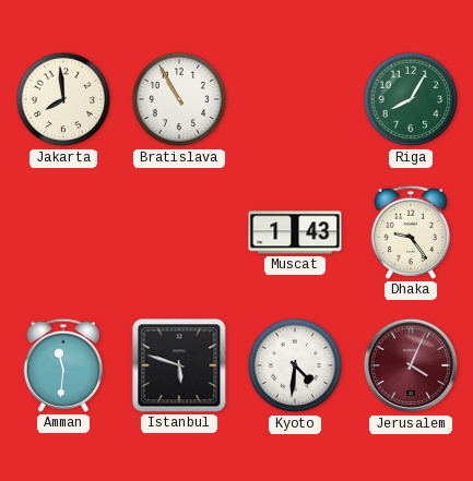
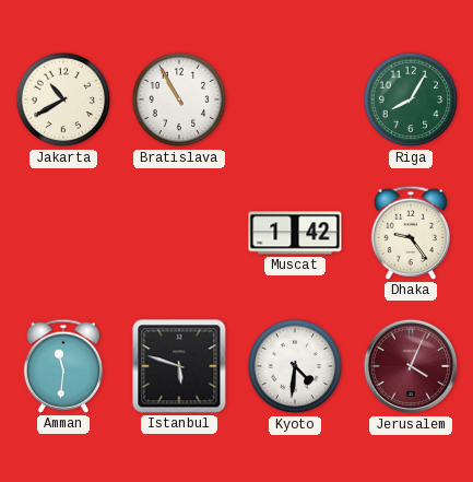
Jakarta: 7:59 -> 10:40
Muscat: 1:43 -> 1:42
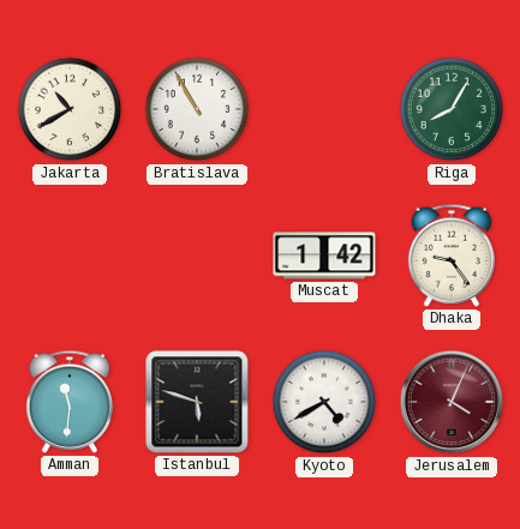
Kyoto: 4:31 -> 4:40
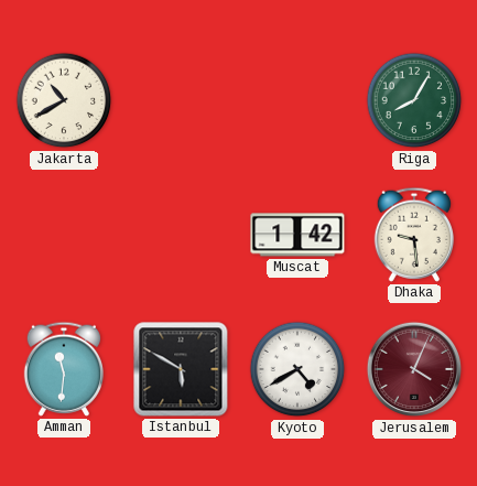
Bratislava: 10:55 -> none
Dhaka: 9:24 -> 9:29
Istanbul: 5:48 -> 5:50
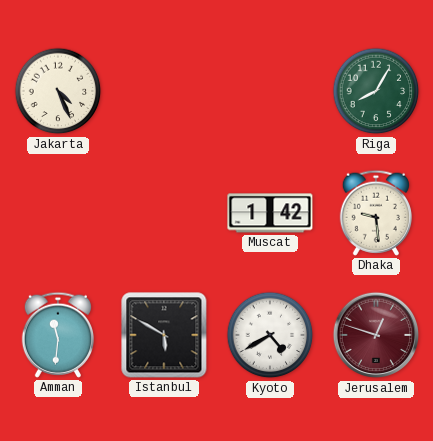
Jakarta: 10:40 -> 4:26
Jerusalem: 4:04 -> 12:48
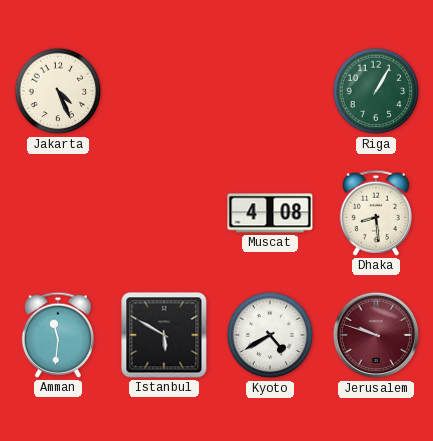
Riga: 8:05 -> 1:05
Muscat: 1:42 -> 4:08
Dhaka: 9:29 -> 8:29
Jerusalem: 12:48 -> 9:48
